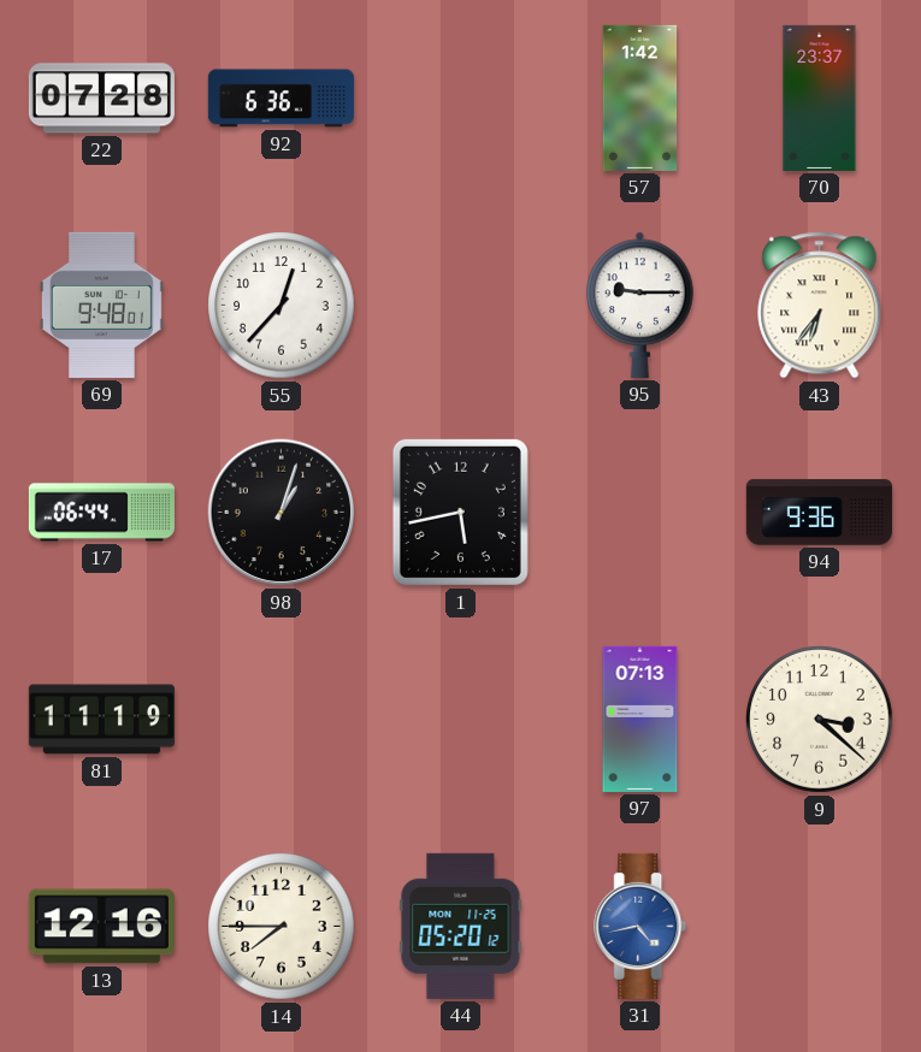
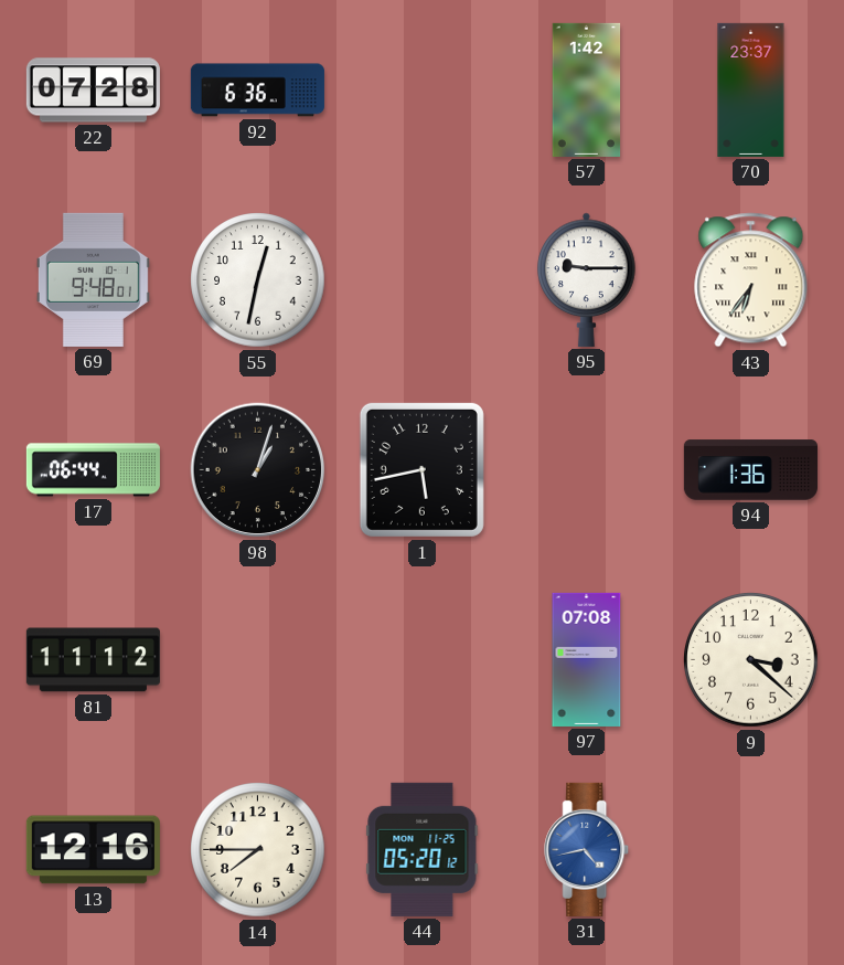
55: 12:37 -> 12:32
94: 9:36 -> 1:36
81: 11:19 -> 11:12
97: 07:13 -> 07:08
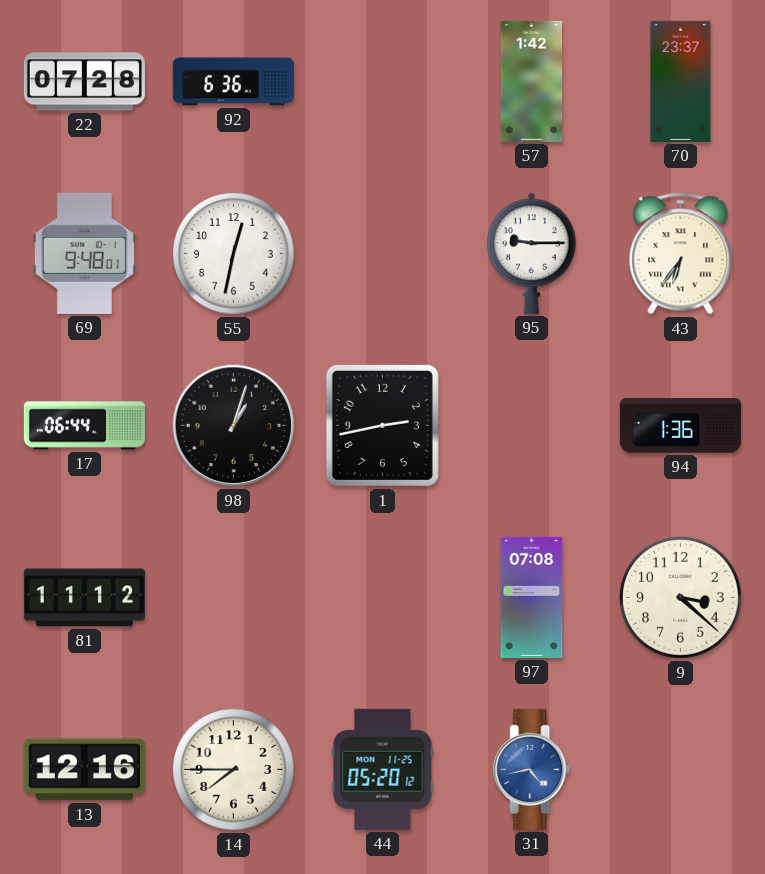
1: 5:43 -> 2:43
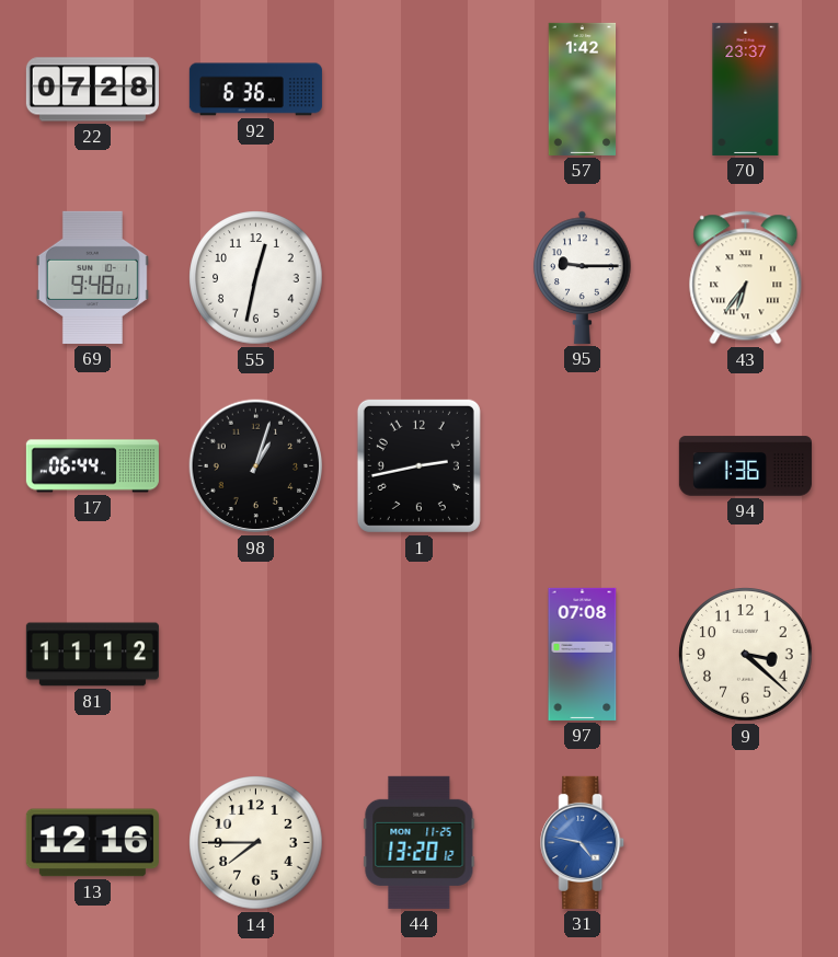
44: 05:20 -> 13:20
31: 4:43 -> 4:47
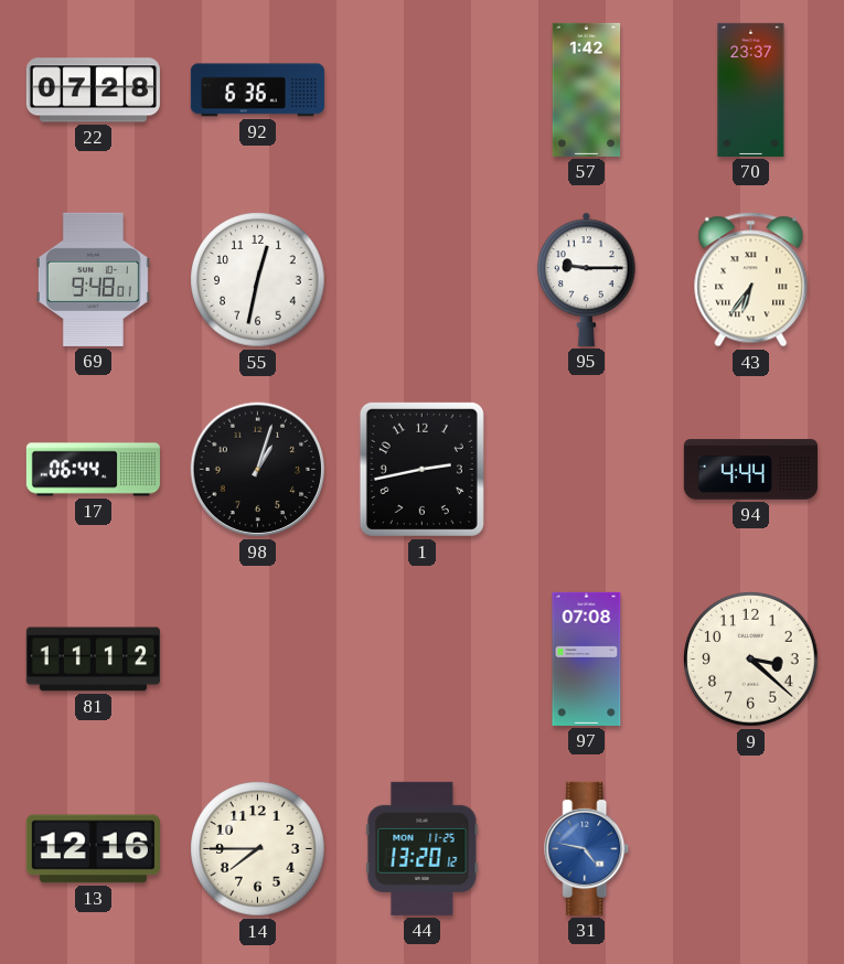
94: 1:36 -> 4:44
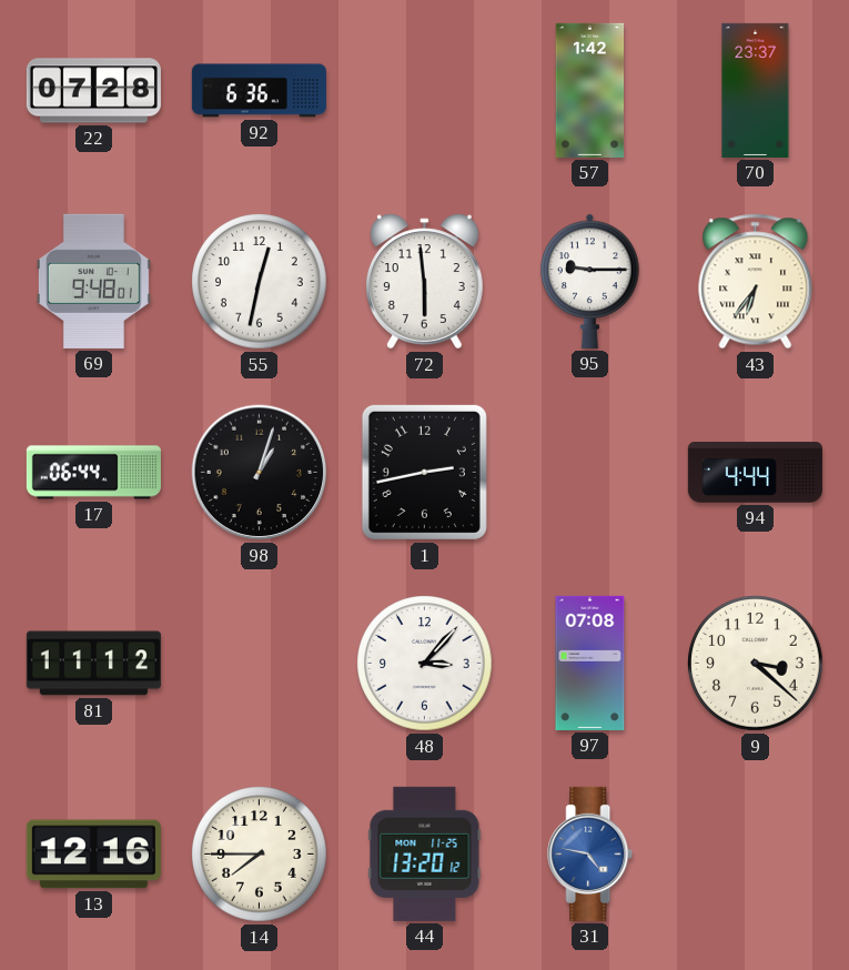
72: none -> 5:59
48: none -> 3:07
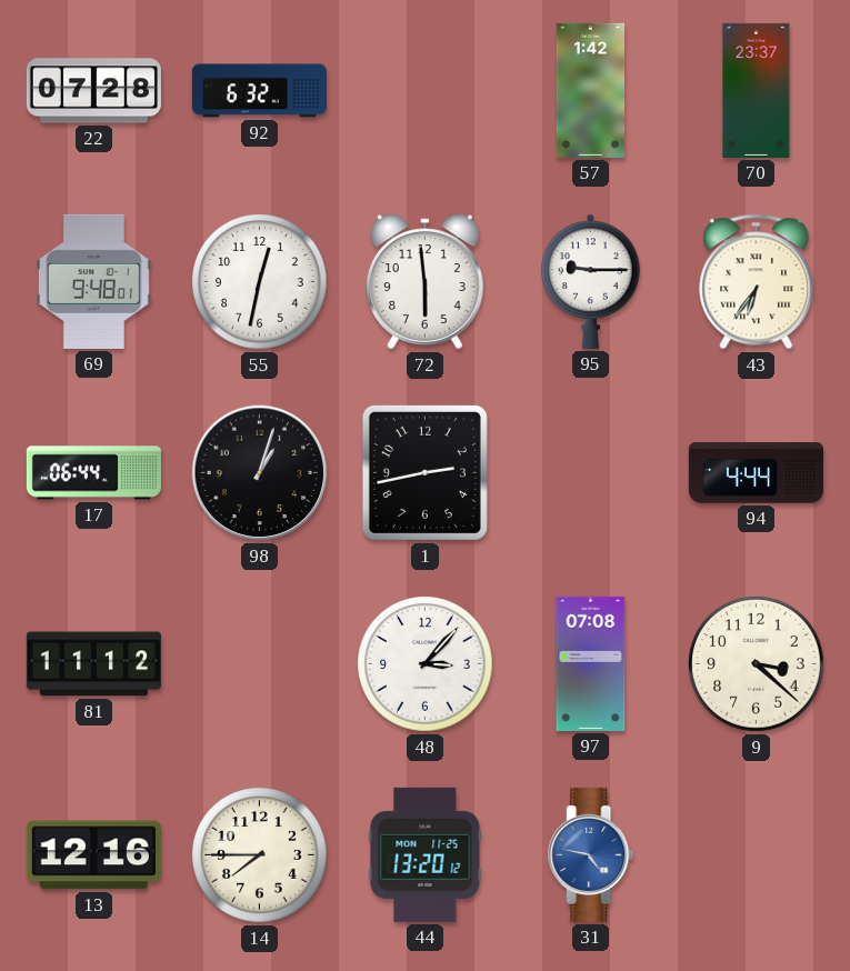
92: 6:36 -> 6:32
